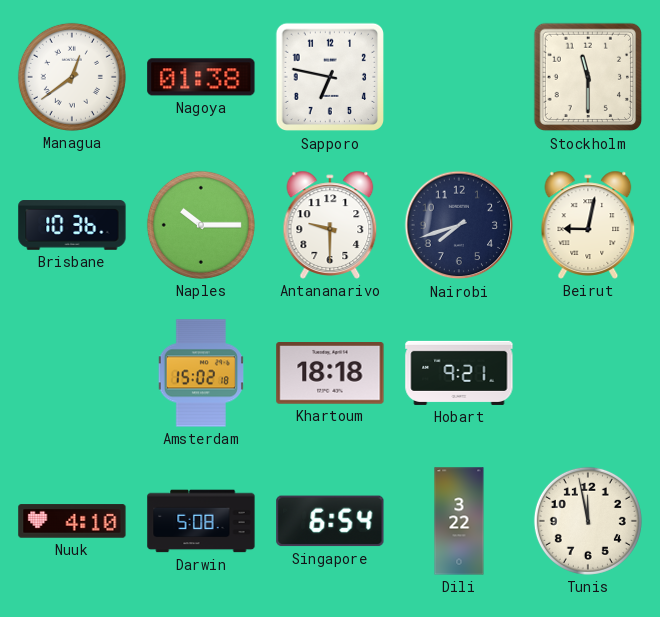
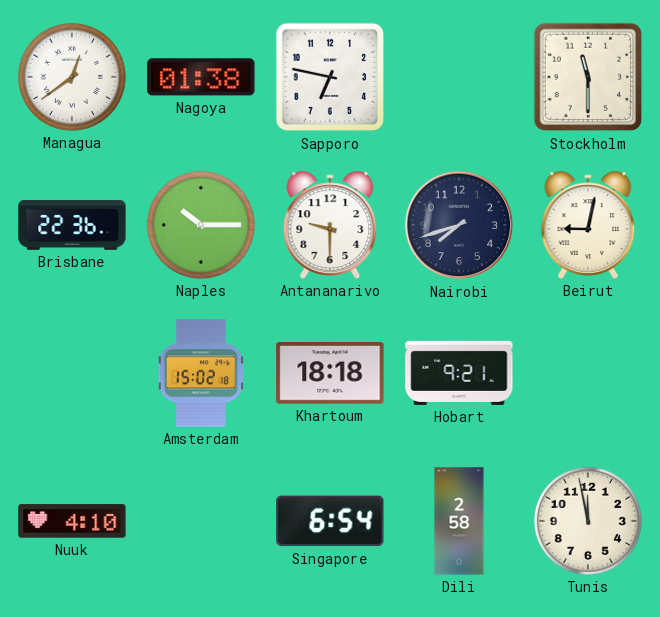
Brisbane: 10:36 -> 22:36
Darwin: 5:08 -> none
Dili: 3:22 -> 2:58
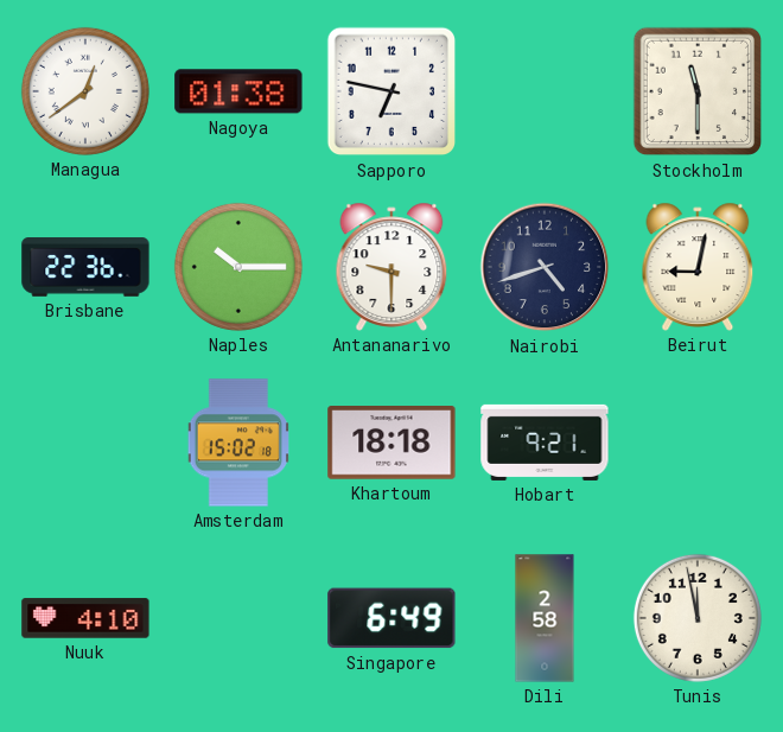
Nairobi: 7:42 -> 4:42
Singapore: 6:54 -> 6:49
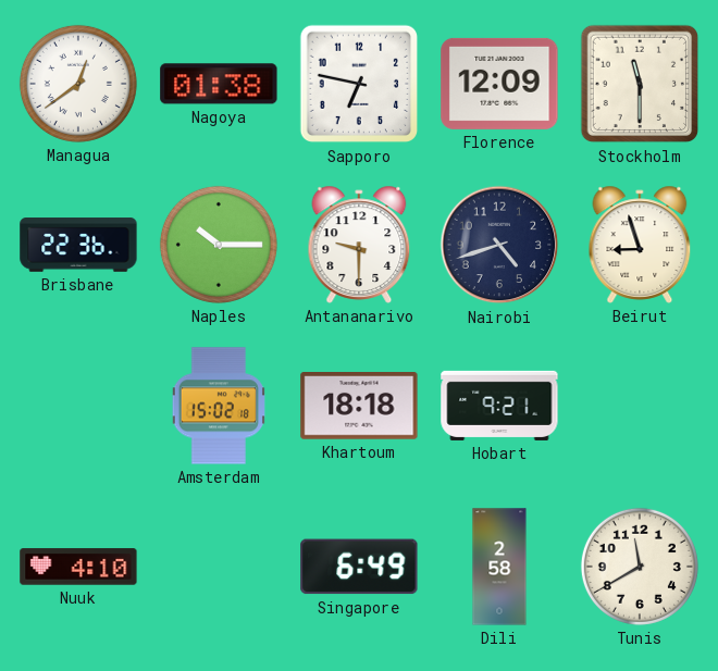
Florence: none -> 12:09
Beirut: 9:02 -> 8:57
Tunis: 11:58 -> 11:40
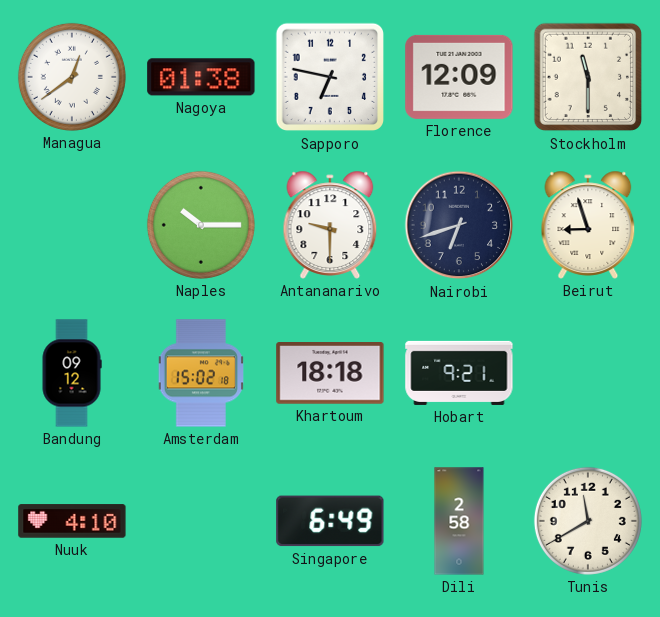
Brisbane: 22:36 -> none
Nairobi: 4:42 -> 6:42
Bandung: none -> 09:12
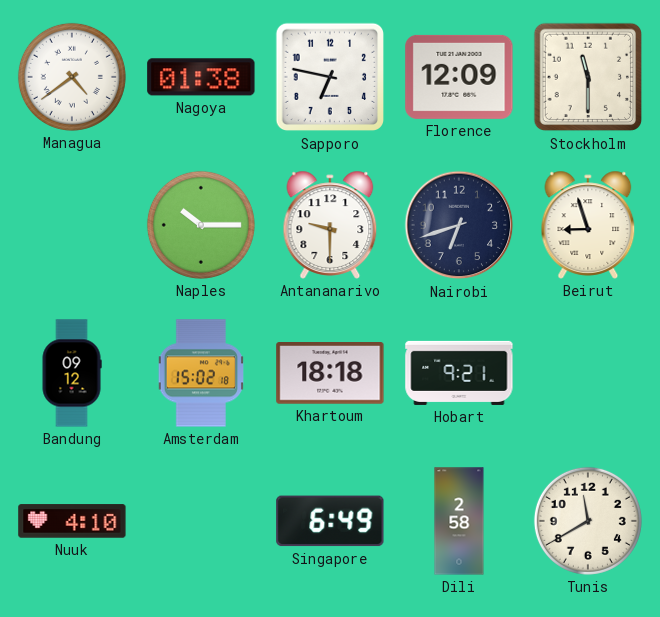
Managua: 12:39 -> 4:39
